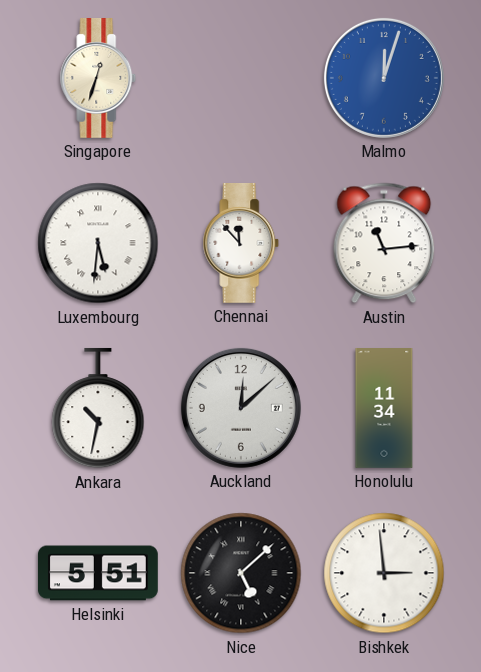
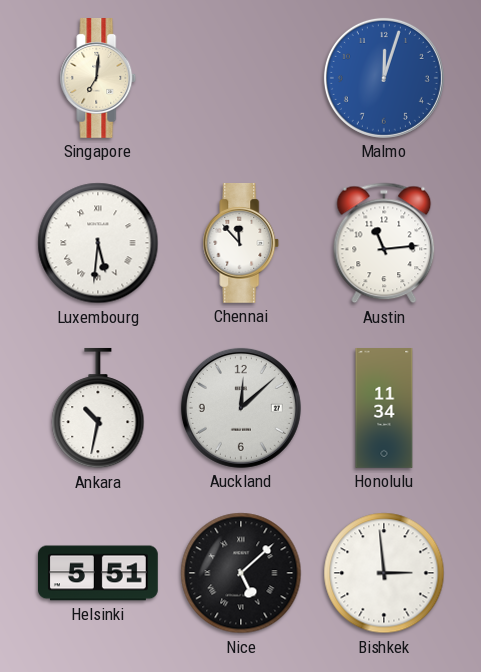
Singapore: 12:33 -> 7:01
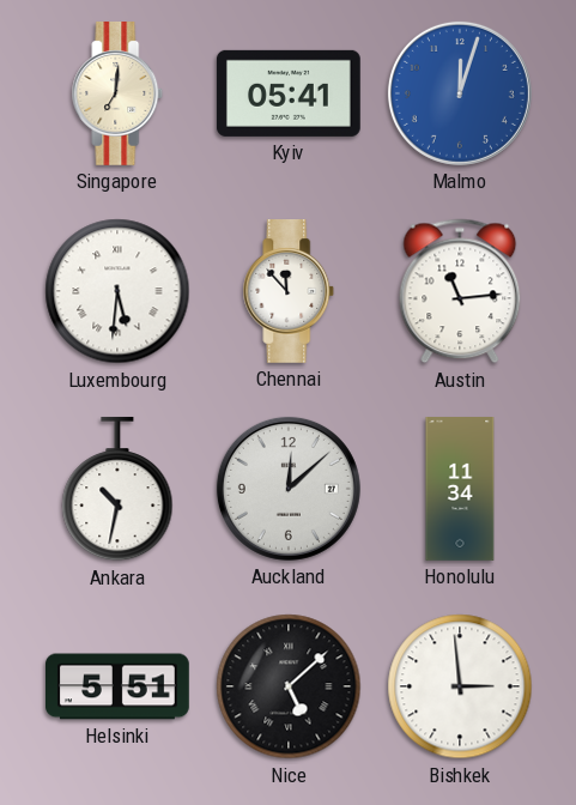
Kyiv: none -> 05:41
